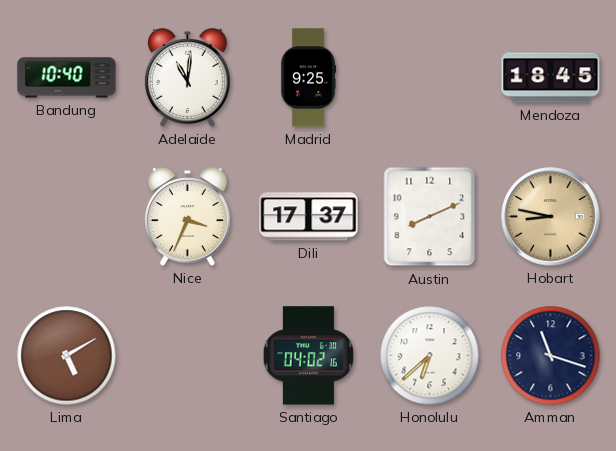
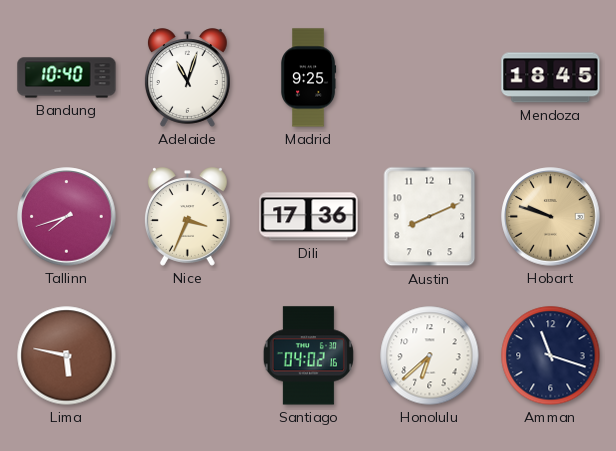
Adelaide: 11:01 -> 11:03
Tallinn: none -> 7:42
Dili: 17:37 -> 17:36
Hobart: 8:47 -> 9:48
Lima: 5:10 -> 5:47
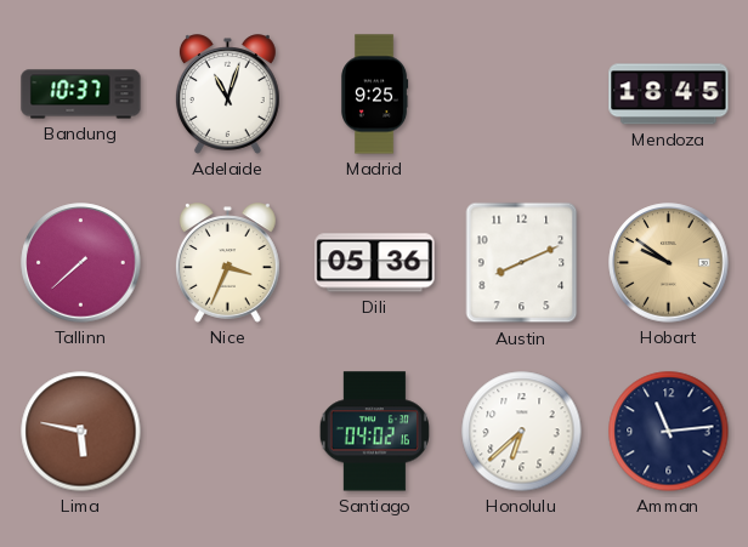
Bandung: 10:40 -> 10:37
Tallinn: 7:42 -> 7:38
Dili: 17:36 -> 05:36
Hobart: 9:48 -> 9:51
Amman: 11:18 -> 11:14
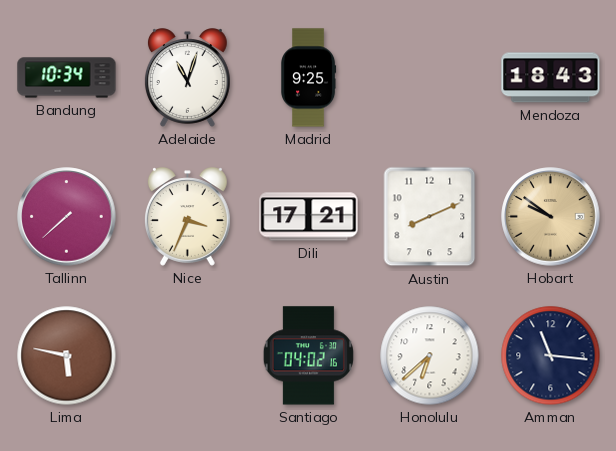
Bandung: 10:37 -> 10:34
Mendoza: 18:45 -> 18:43
Dili: 05:36 -> 17:21
Amman: 11:14 -> 11:16
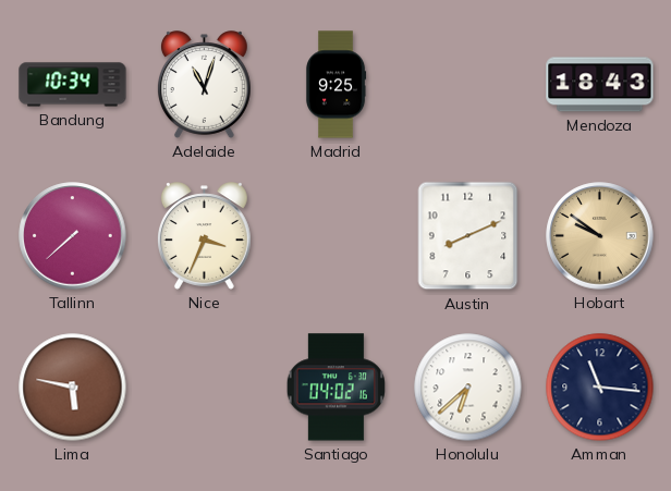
Dili: 17:21 -> none
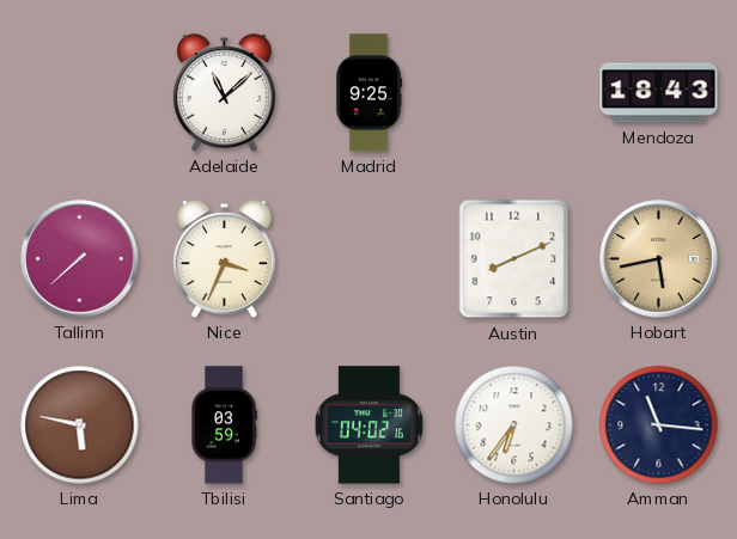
Bandung: 10:34 -> none
Adelaide: 11:03 -> 11:08
Hobart: 9:51 -> 5:43
Tbilisi: none -> 03:59
Honolulu: 6:38 -> 6:36
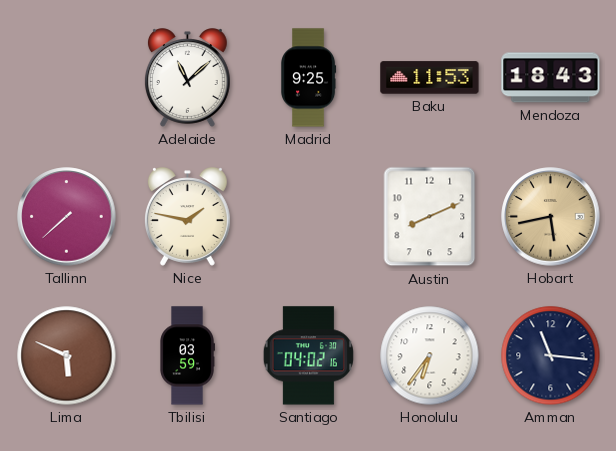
Baku: none -> 11:53
Nice: 3:34 -> 1:47
Lima: 5:47 -> 5:49
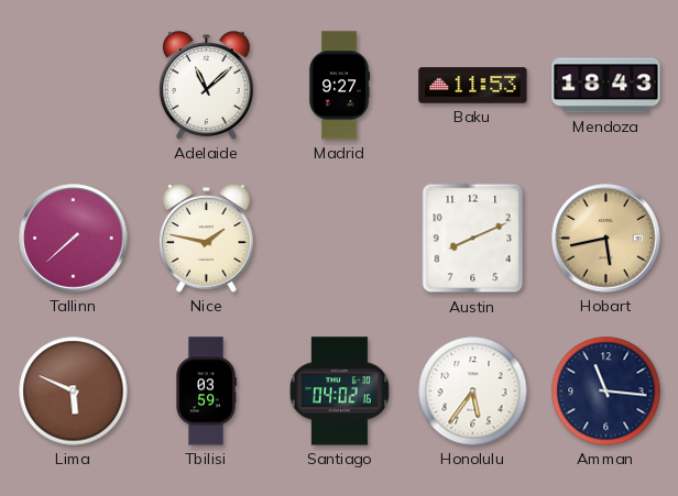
Madrid: 9:25 -> 9:27
Honolulu: 6:36 -> 5:36
